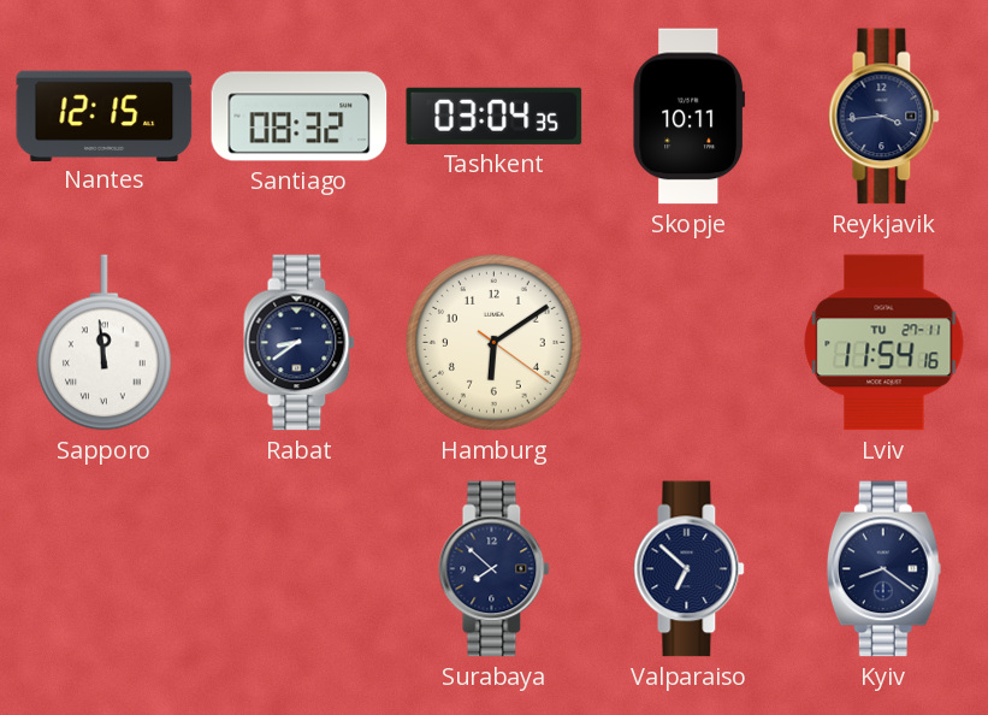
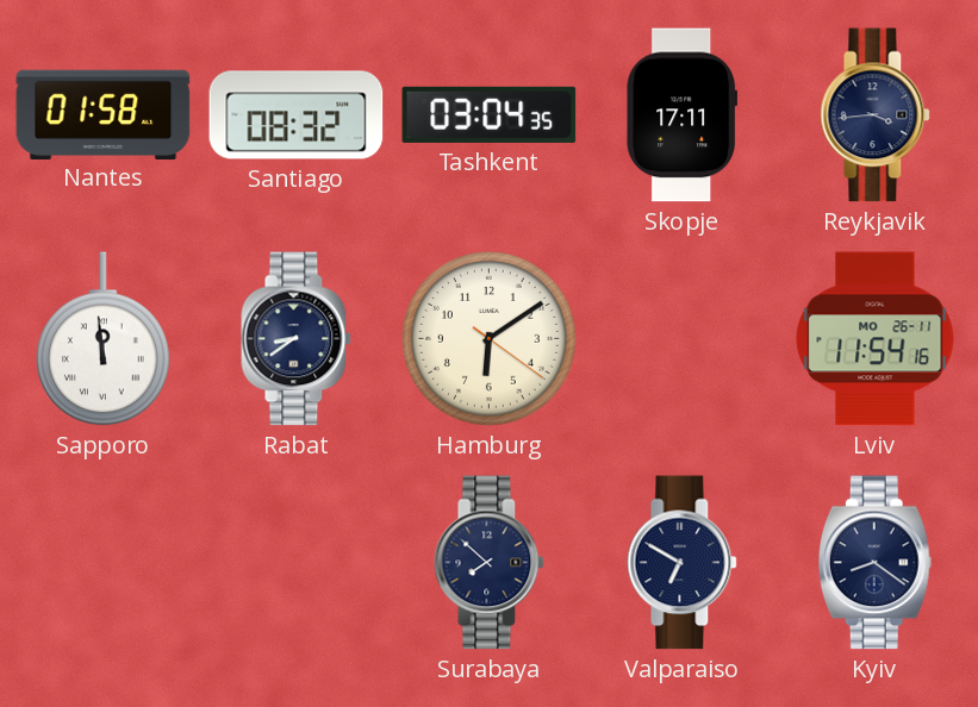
Nantes: 12:15 -> 01:58
Skopje: 10:11 -> 17:11
Lviv date: TU 27-11 -> MO 26-11
Valparaiso: 6:52 -> 6:50
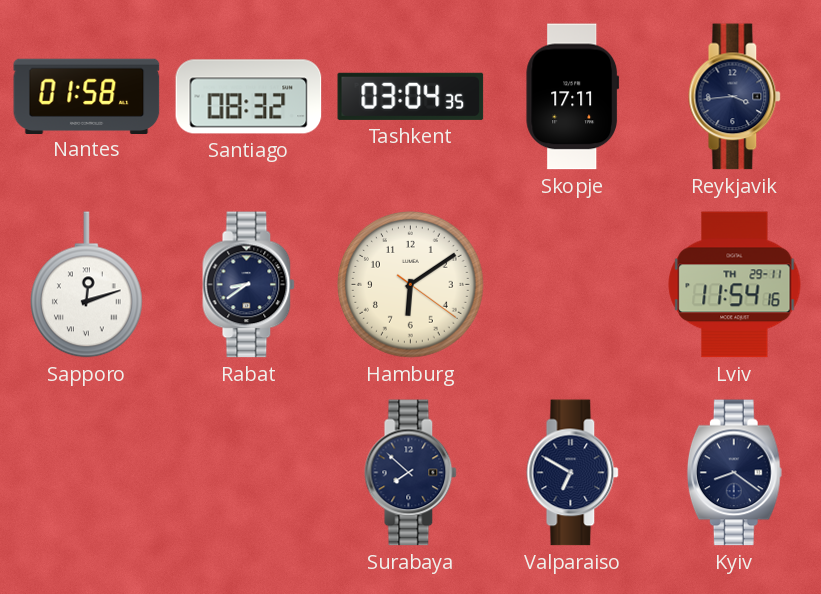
Sapporo: 11:59 -> 12:12
Lviv date: MO 26-11 -> TH 29-11
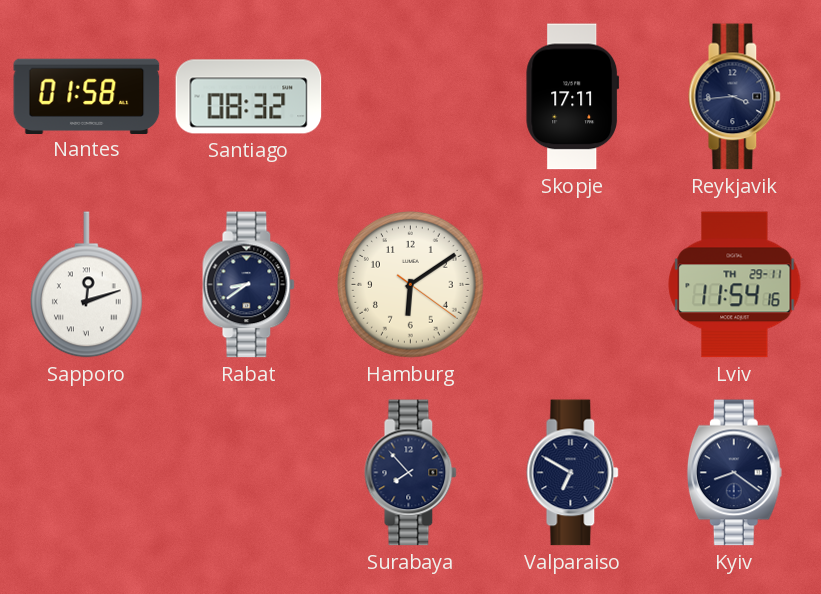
Tashkent: 03:04 -> none
Surabaya: 7:52 -> 7:53
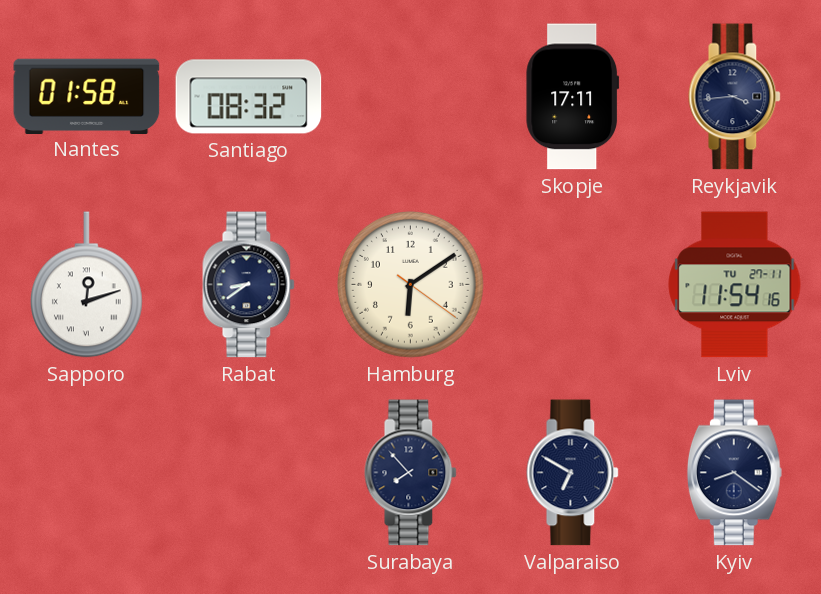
Lviv date: TH 29-11 -> TU 27-11
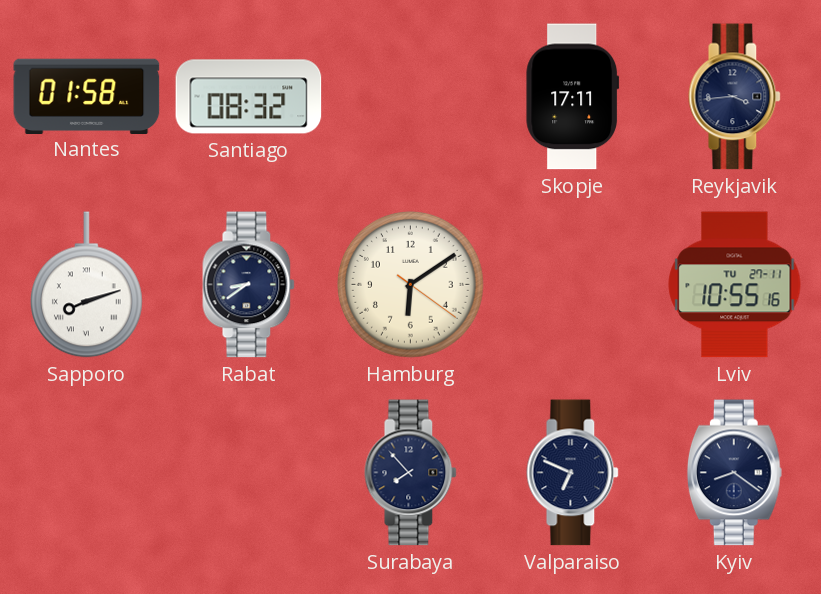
Sapporo: 12:12 -> 8:12
Lviv: 11:54 -> 10:55
Valparaiso: 6:50 -> 6:49
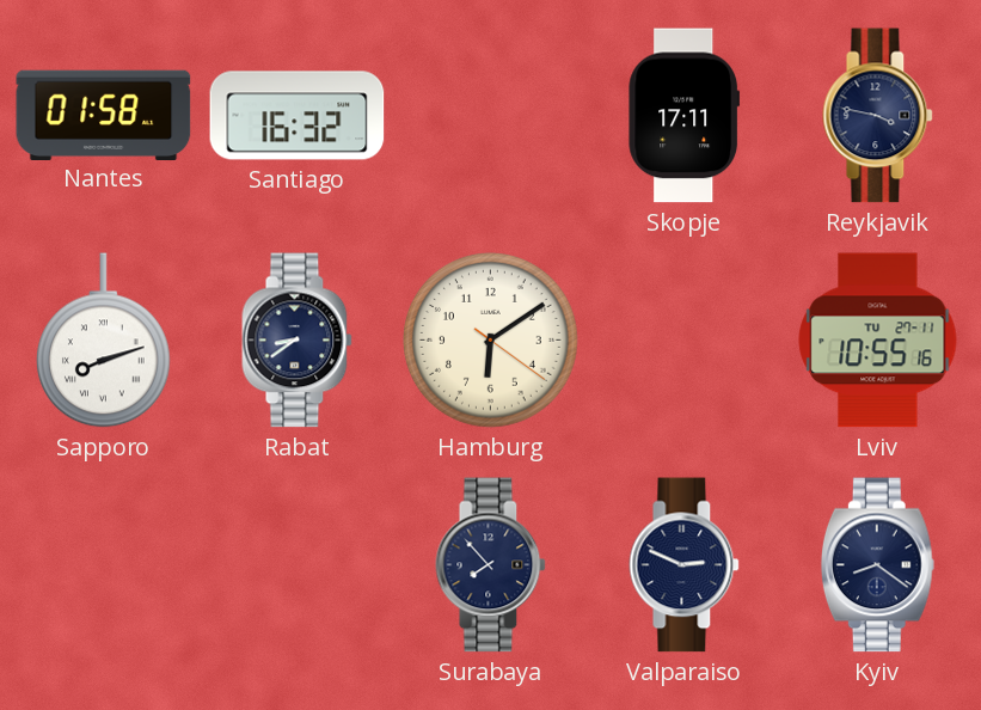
Santiago: 08:32 -> 16:32
Reykjavik: 3:44 -> 3:47
Valparaiso: 6:49 -> 2:49
